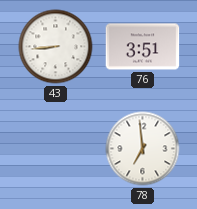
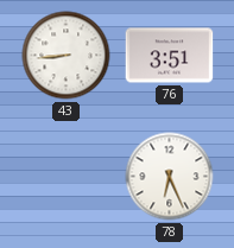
78: 6:59 -> 6:26
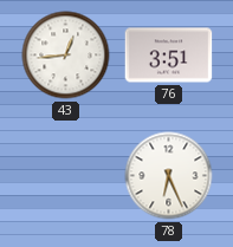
43: 8:44 -> 12:44
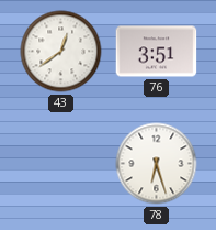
43: 12:44 -> 12:39
78: 6:26 -> 6:27
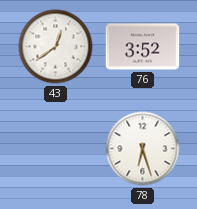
76: 3:51 -> 3:52
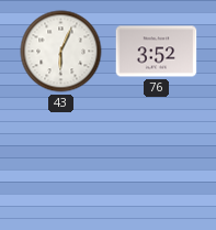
43: 12:39 -> 6:04
78: 6:27 -> none
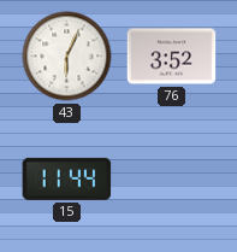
15: none -> 11:44
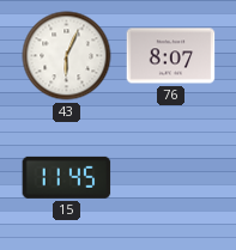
76: 3:52 -> 8:07
15: 11:44 -> 11:45
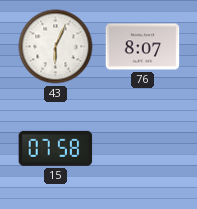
15: 11:45 -> 07:58
